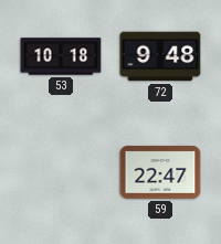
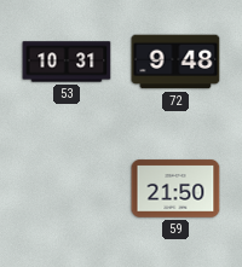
53: 10:18 -> 10:31
59: 22:47 -> 21:50
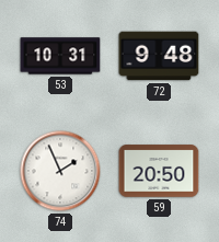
74: none -> 1:56
59: 21:50 -> 20:50
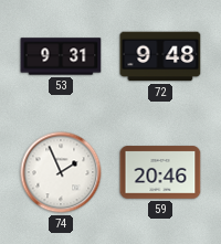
53: 10:31 -> 9:31
59: 20:50 -> 20:46
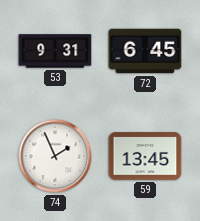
72: 9:48 -> 6:45
59: 20:46 -> 13:45
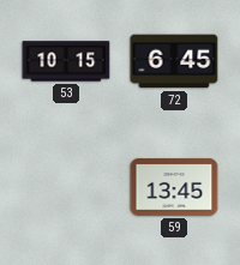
53: 9:31 -> 10:15
74: 1:56 -> none
